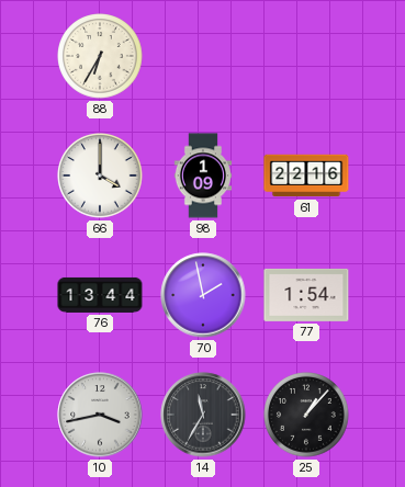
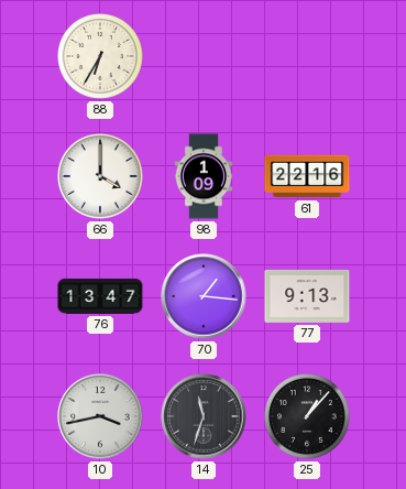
76: 13:44 -> 13:47
70: 1:58 -> 1:16
77: 1:54 -> 9:13
14: 11:35 -> 11:33
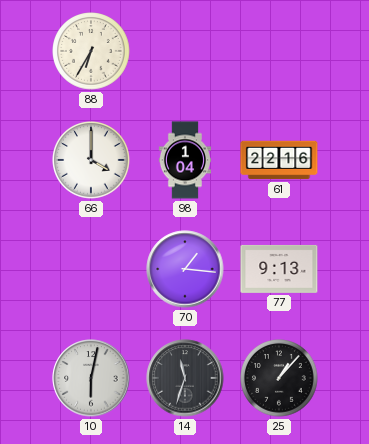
98: 1:09 -> 1:04
76: 13:47 -> none
10: 3:43 -> 6:02
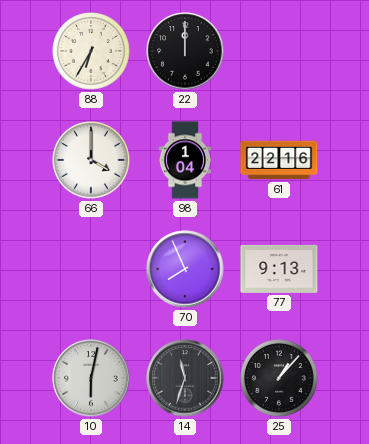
22: none -> 12:00
70: 1:16 -> 7:56
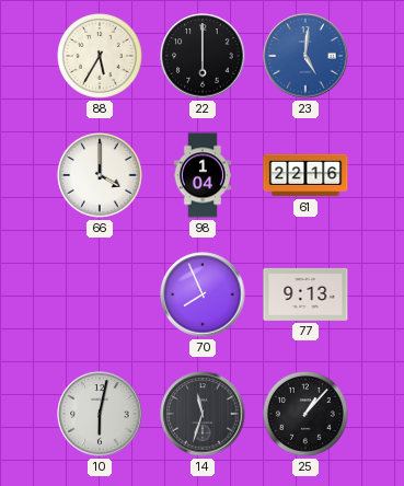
88: 6:35 -> 5:35
22: 12:00 -> 6:00
23: none -> 5:01
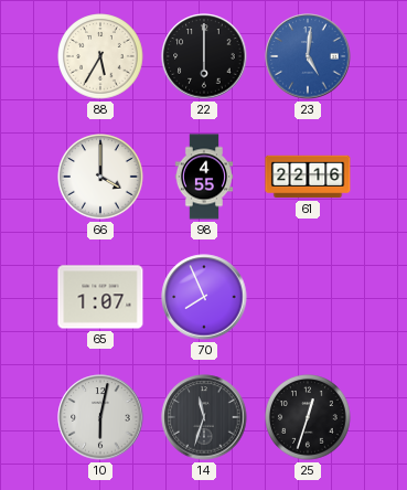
98: 1:04 -> 4:55
65: none -> 1:07
77: 9:13 -> none
25: 1:07 -> 12:33
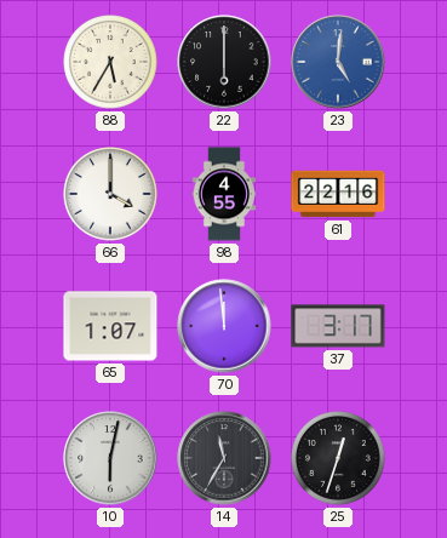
70: 7:56 -> 11:59
37: none -> 3:17
14: 11:33 -> 11:35
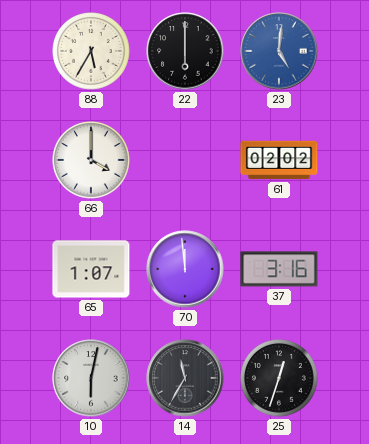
98: 4:55 -> none
61: 22:16 -> 02:02
37: 3:17 -> 3:16
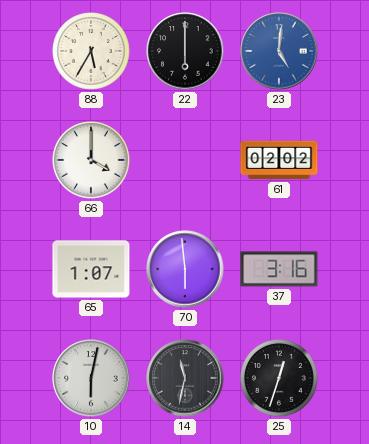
70: 11:59 -> 5:59
14: 11:35 -> 11:32
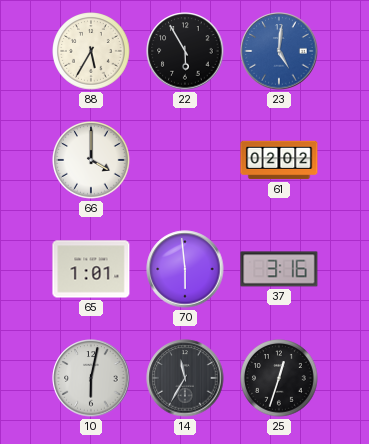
22: 6:00 -> 5:55
65: 1:07 -> 1:01
14: 11:32 -> 11:35
